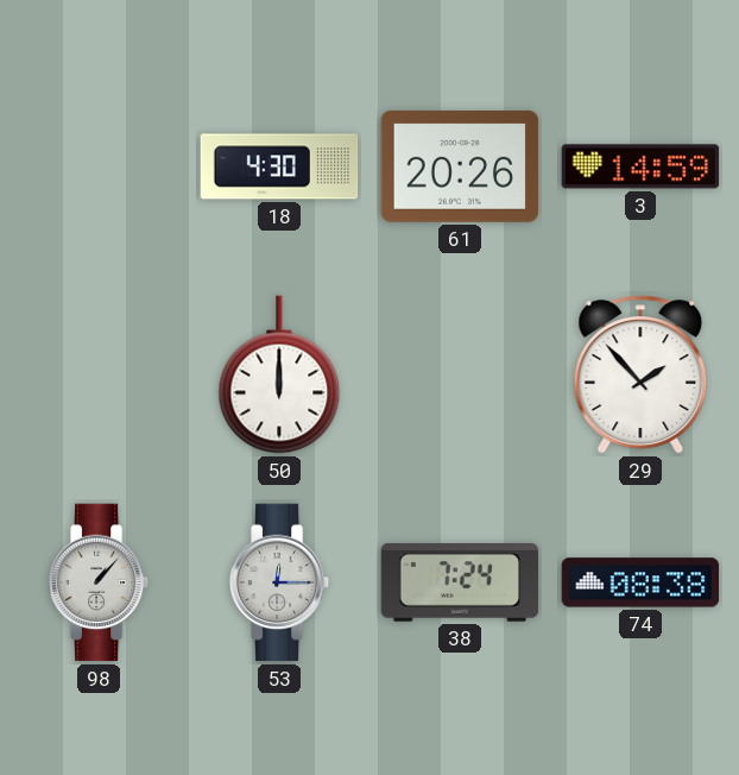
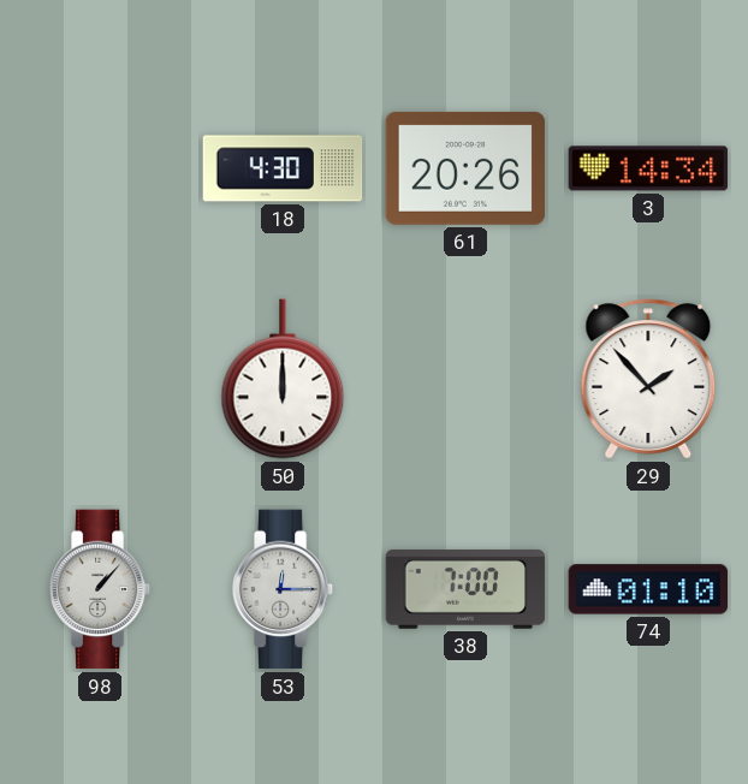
3: 14:59 -> 14:34
38: 7:24 -> 7:00
74: 08:38 -> 01:10
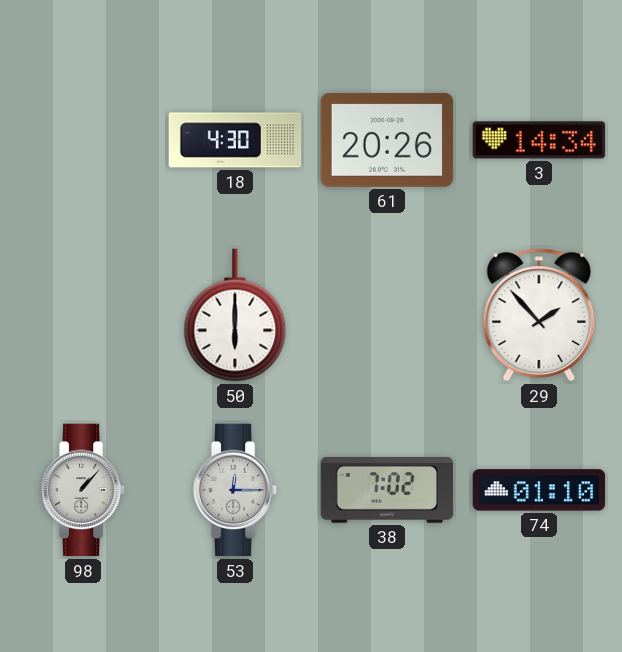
50: 12:00 -> 6:00
38: 7:00 -> 7:02
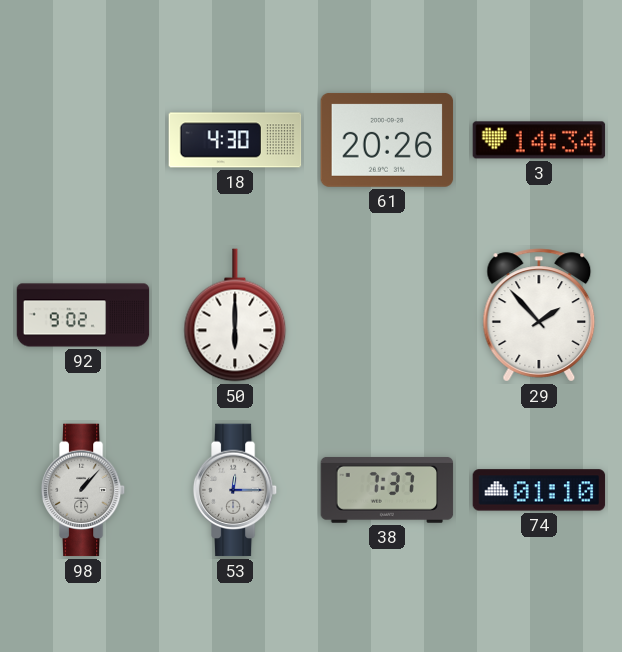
92: none -> 9:02
38: 7:02 -> 7:37
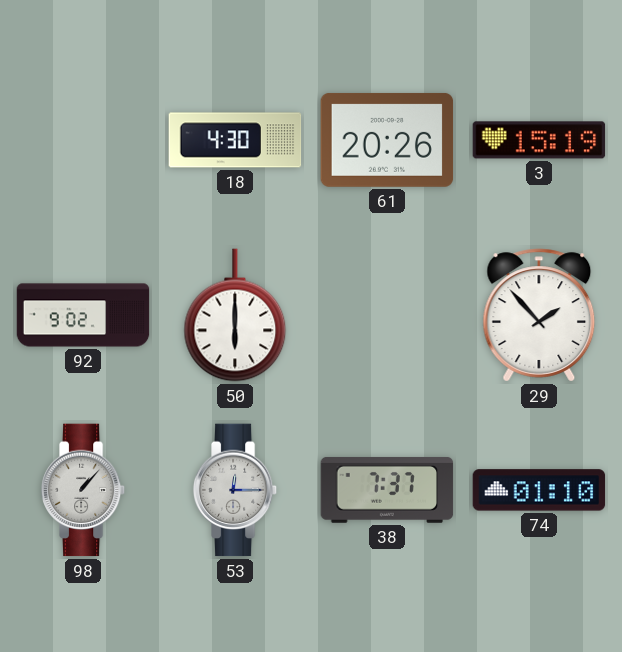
3: 14:34 -> 15:19
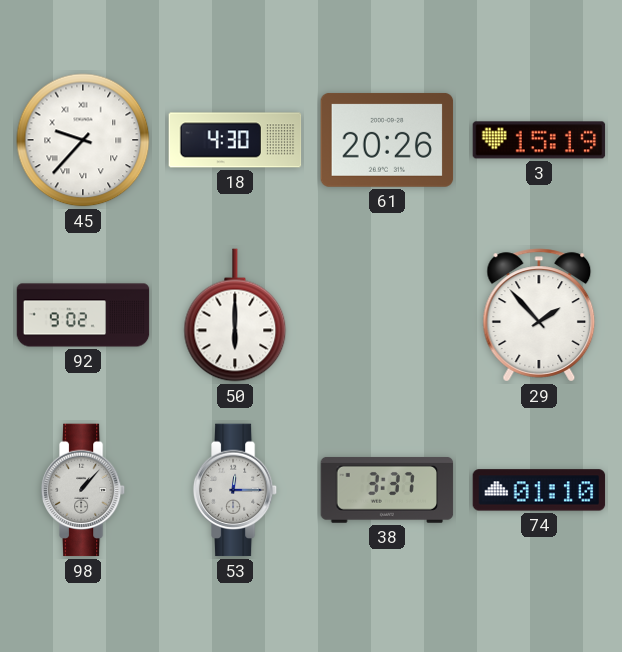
45: none -> 9:37
38: 7:37 -> 3:37
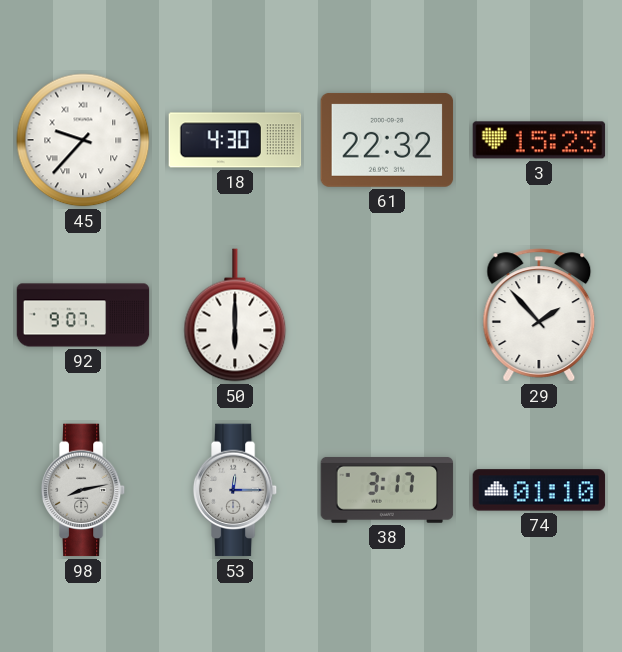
61: 20:26 -> 22:32
3: 15:19 -> 15:23
92: 9:02 -> 9:07
98: 1:07 -> 8:13
38: 3:37 -> 3:17
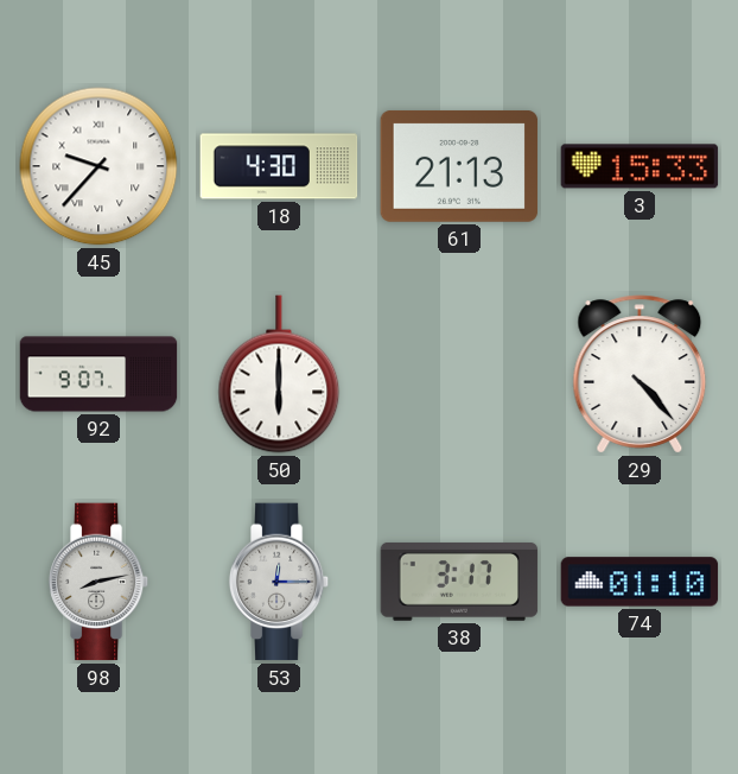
61: 22:32 -> 21:13
3: 15:23 -> 15:33
29: 1:53 -> 4:23
